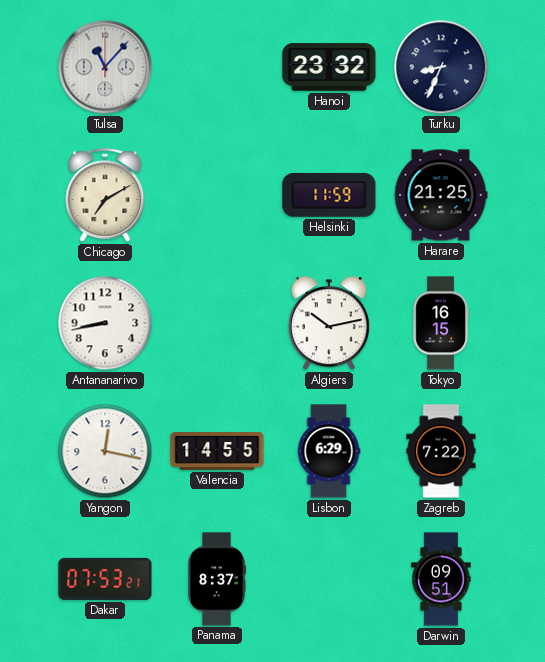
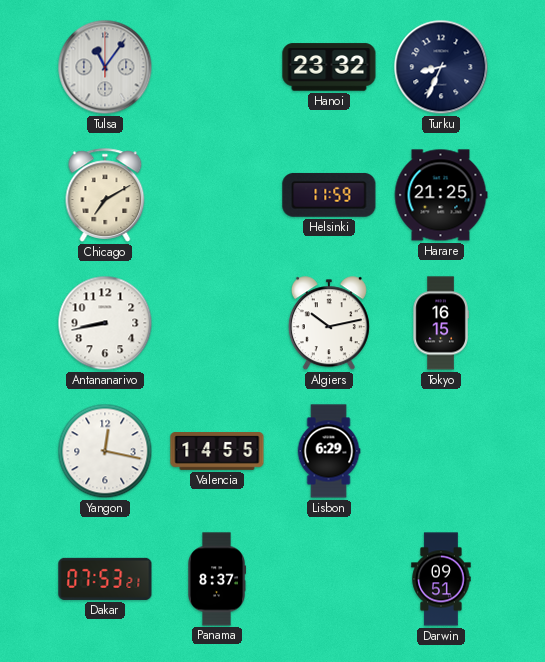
Tulsa: 11:07 -> 11:06
Zagreb: 7:22 -> none
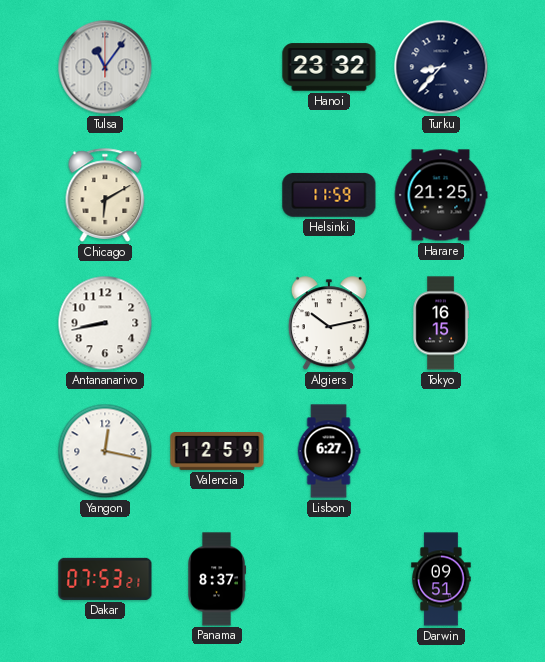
Turku: 8:34 -> 8:37
Chicago: 7:10 -> 6:10
Valencia: 14:55 -> 12:59
Lisbon: 6:29 -> 6:27
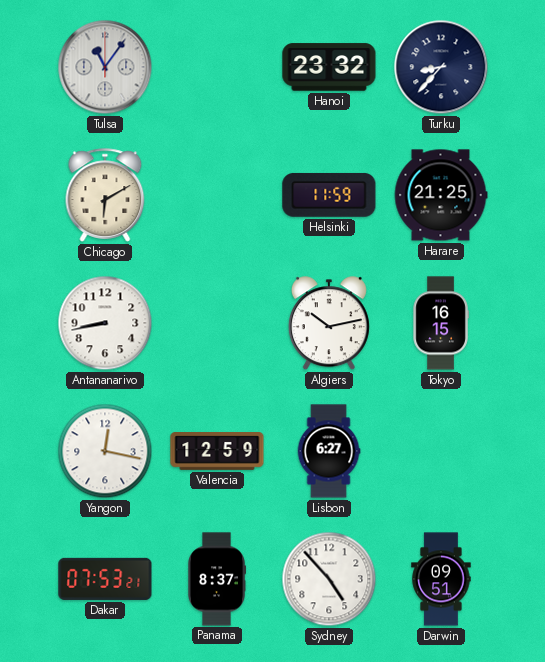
Sydney: none -> 4:53
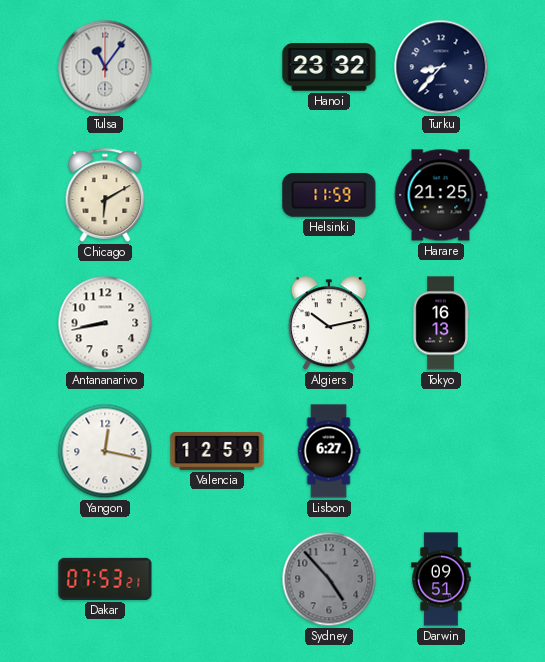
Tokyo: 16:15 -> 16:13
Panama: 8:37 -> none
Sydney dial: white -> grey
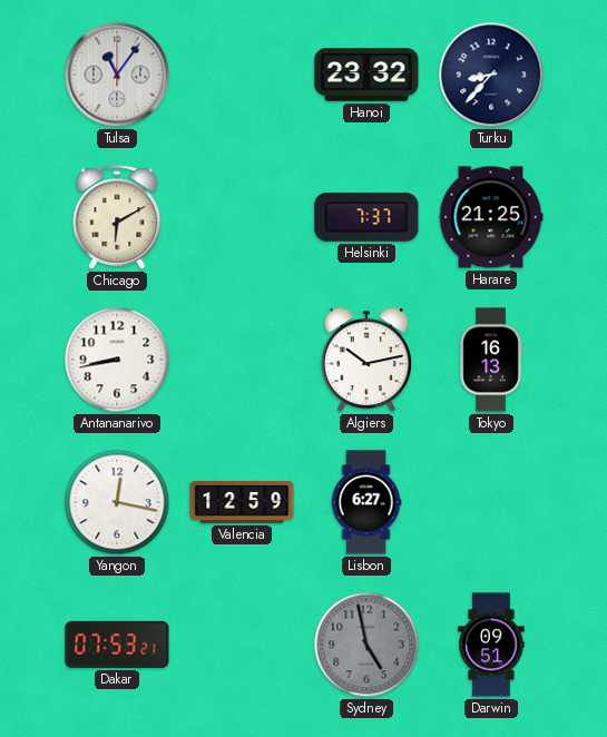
Helsinki: 11:59 -> 7:37
Sydney: 4:53 -> 4:58
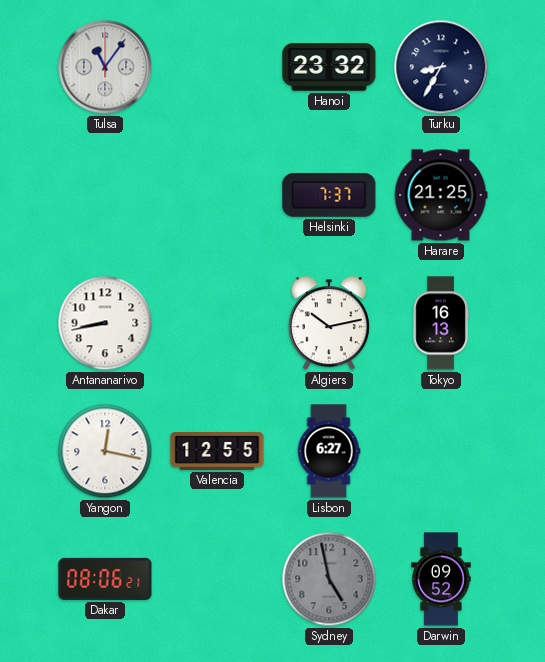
Turku: 8:37 -> 8:35
Chicago: 6:10 -> none
Valencia: 12:59 -> 12:55
Dakar: 07:53 -> 08:06
Darwin: 09:51 -> 09:52
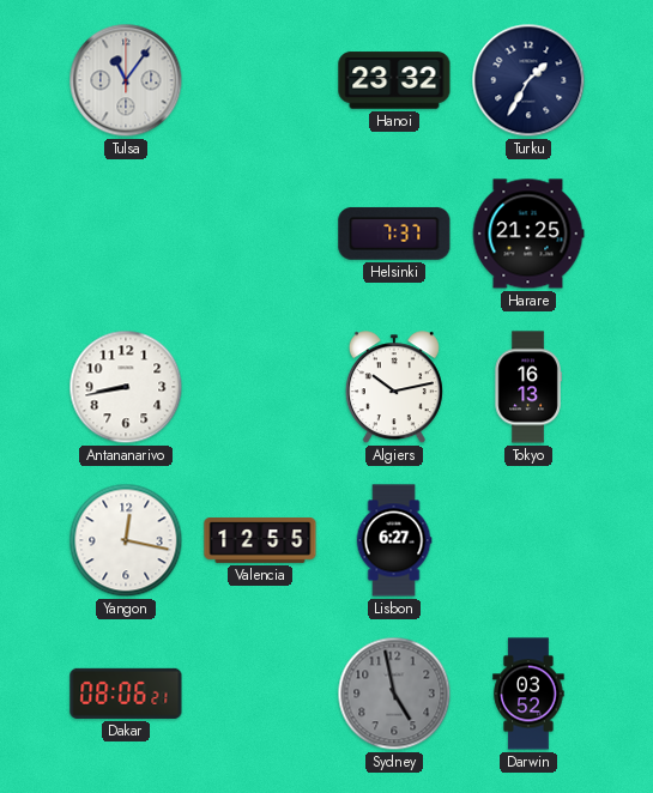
Turku: 8:35 -> 1:35
Darwin: 09:52 -> 03:52
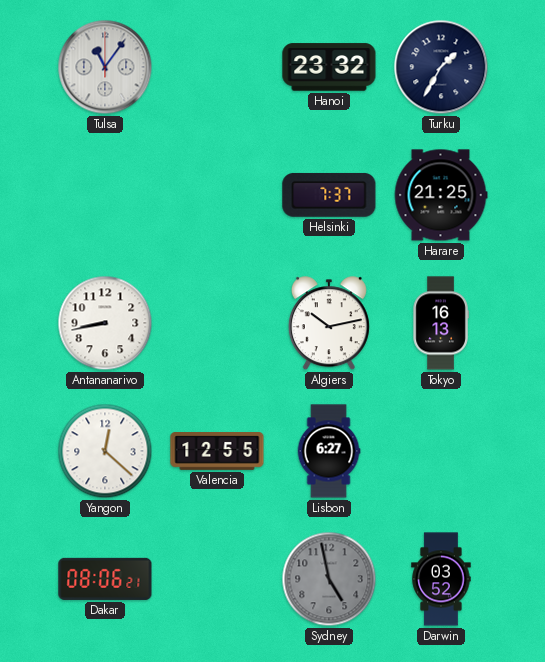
Yangon: 12:17 -> 12:22
